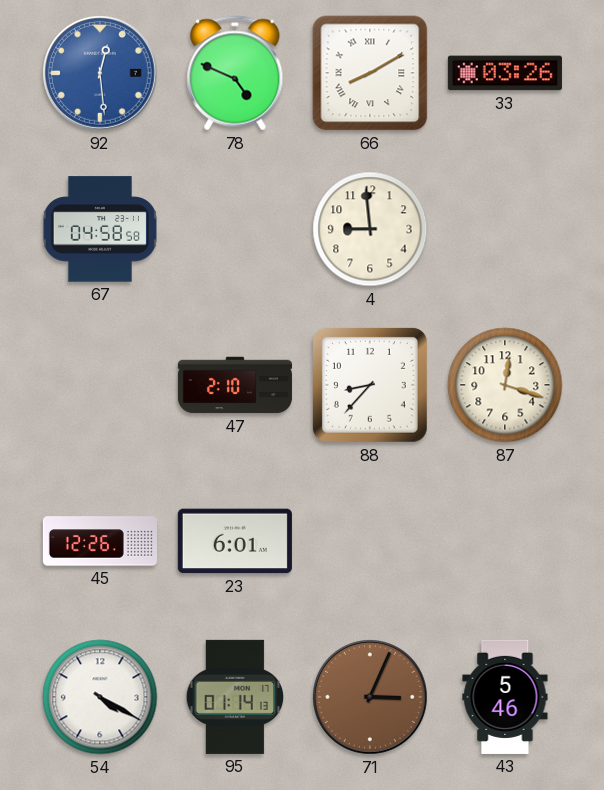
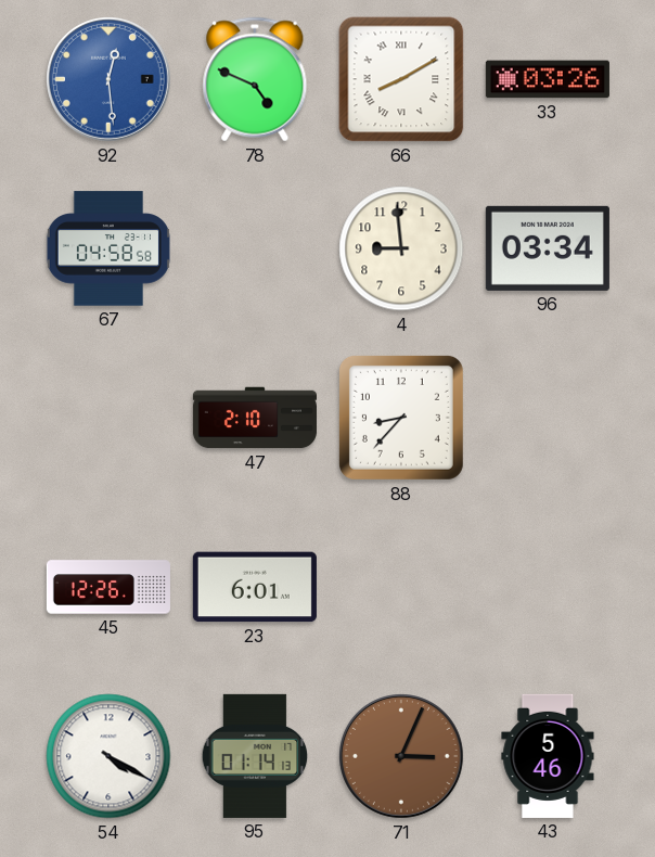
96: none -> 03:34
87: 12:18 -> none
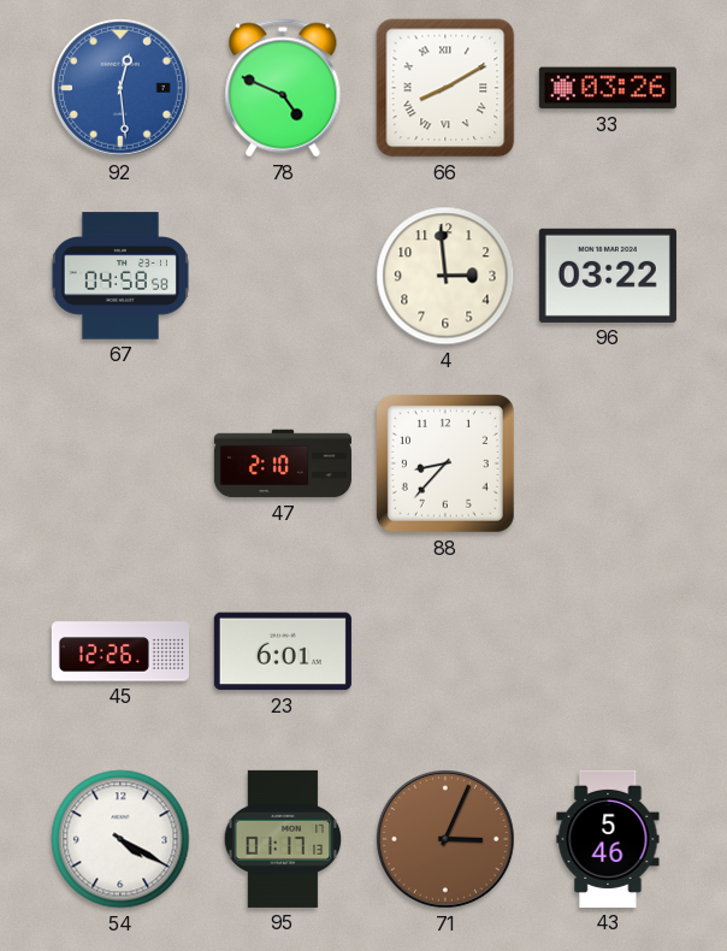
4: 8:59 -> 2:59
96: 03:34 -> 03:22
95: 01:14 -> 01:17
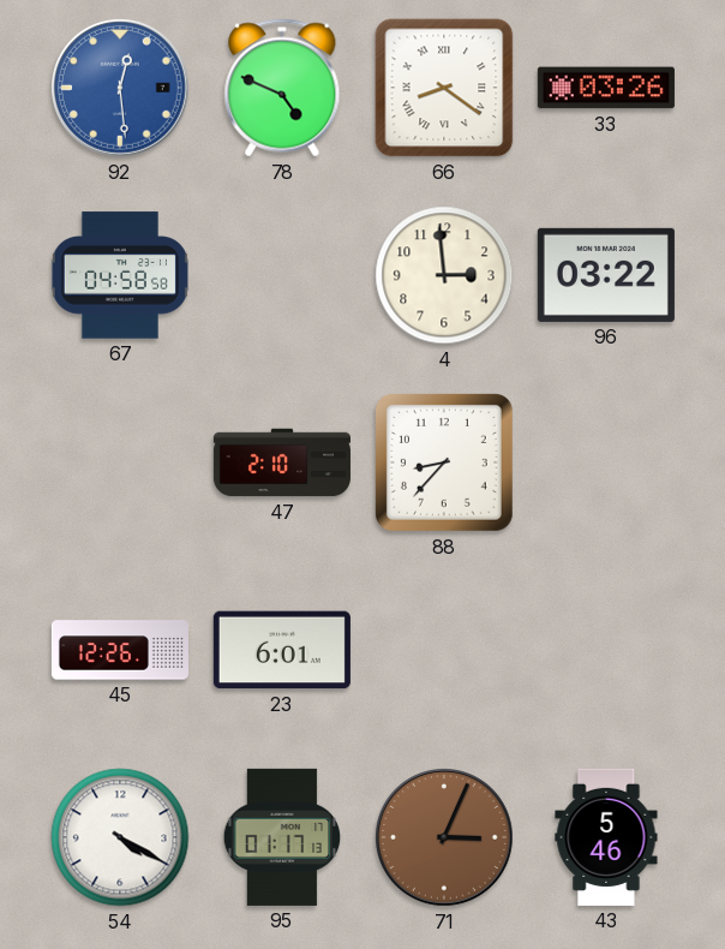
66: 8:10 -> 8:21
